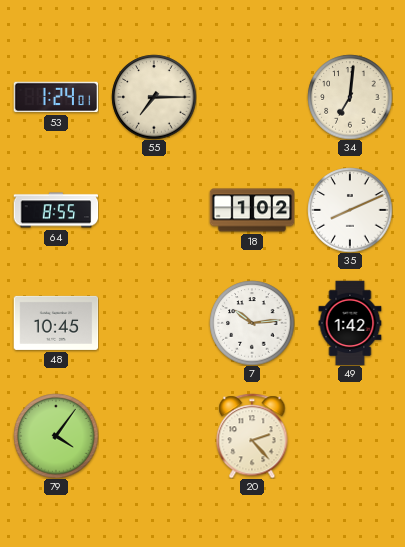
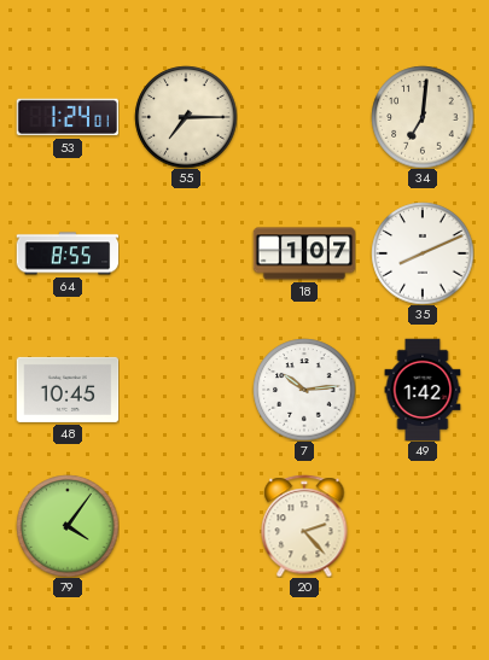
18: 1:02 -> 1:07
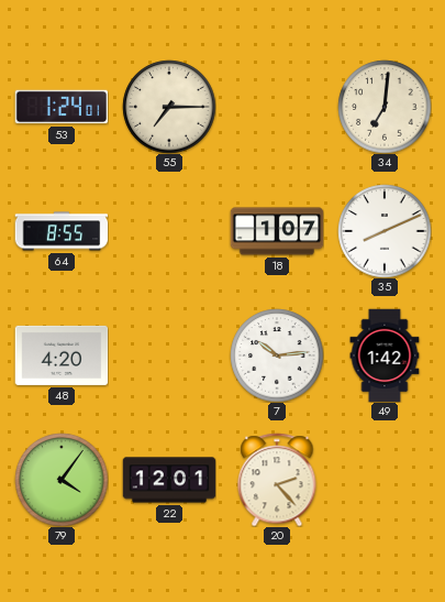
48: 10:45 -> 4:20
22: none -> 12:01
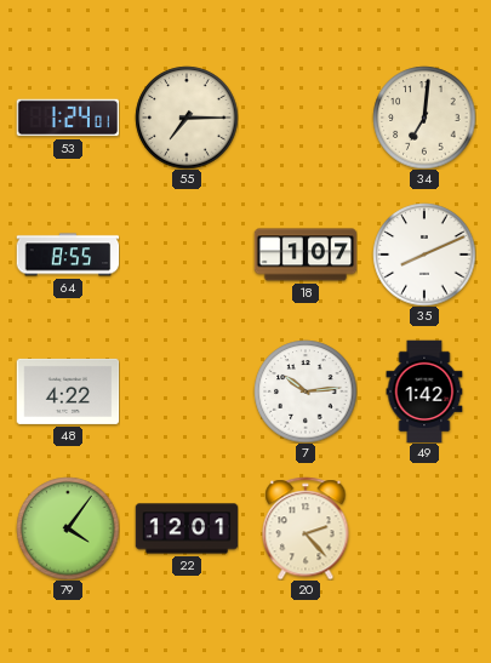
48: 4:20 -> 4:22
